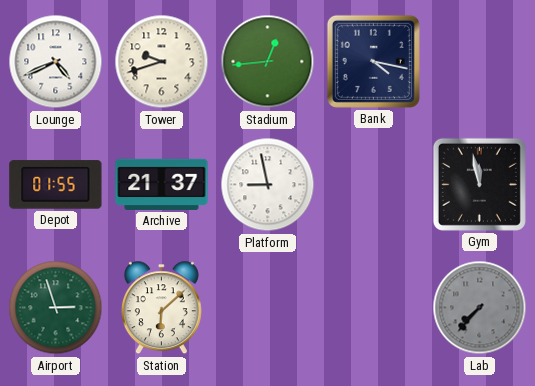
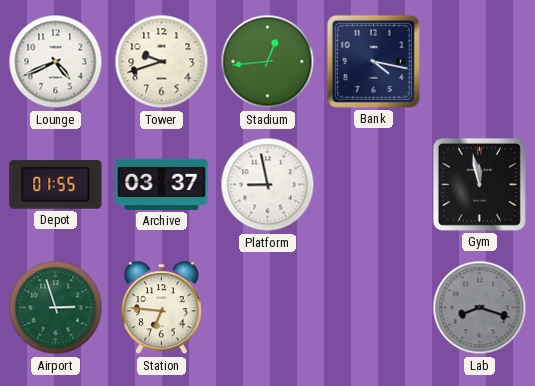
Archive: 21:37 -> 03:37
Station: 6:08 -> 6:46
Lab: 7:37 -> 8:18
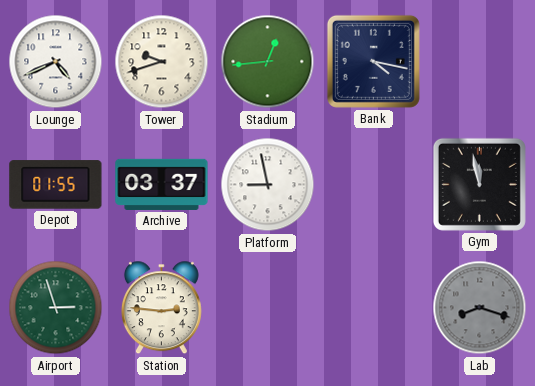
Station: 6:46 -> 2:46
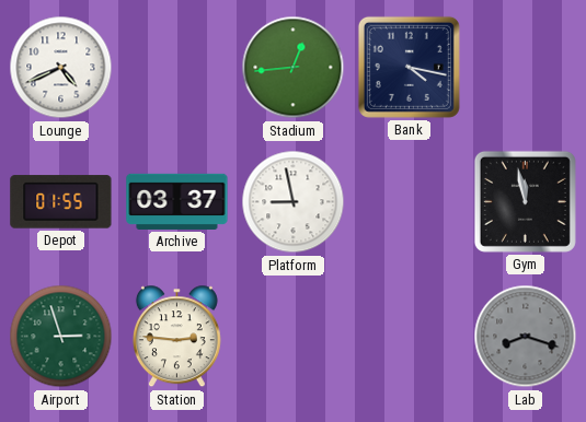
Tower: 9:42 -> none
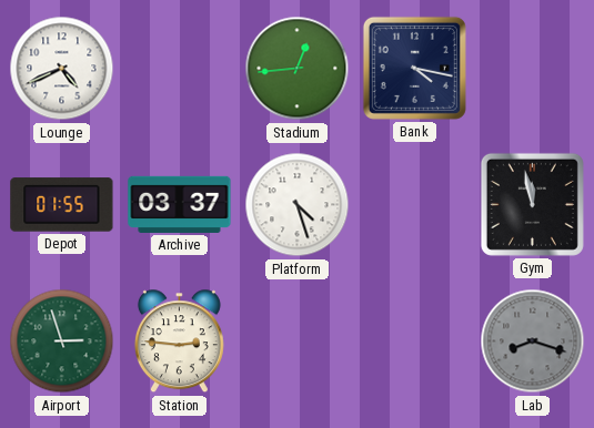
Platform: 8:58 -> 4:27
